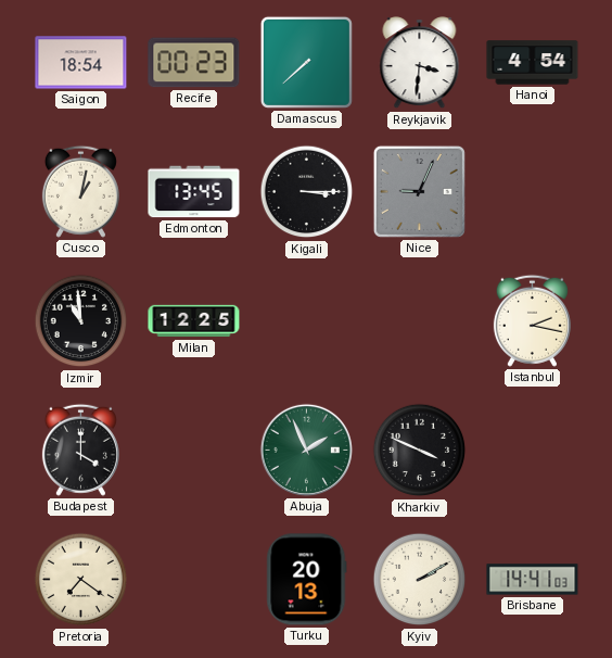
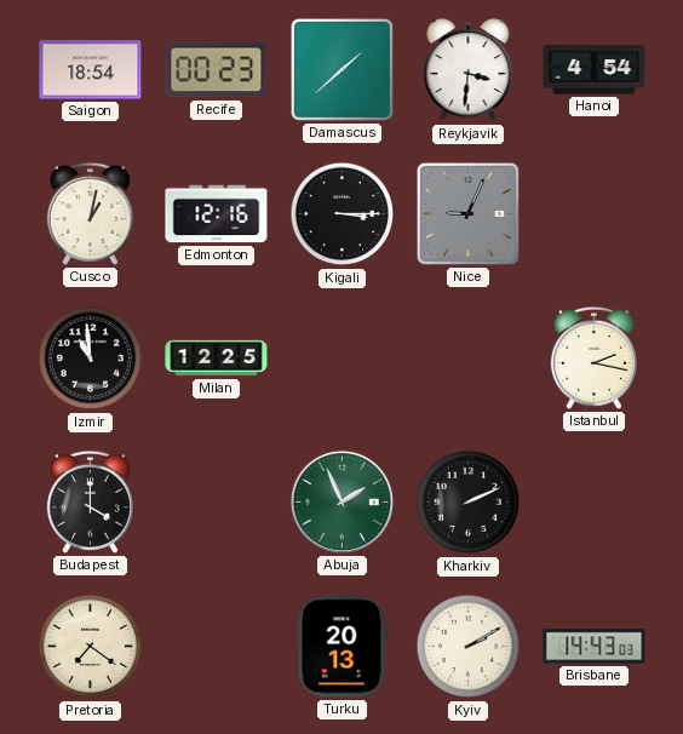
Damascus: 7:38 -> 1:38
Edmonton: 13:45 -> 12:16
Kharkiv: 3:49 -> 2:11
Brisbane: 14:41 -> 14:43
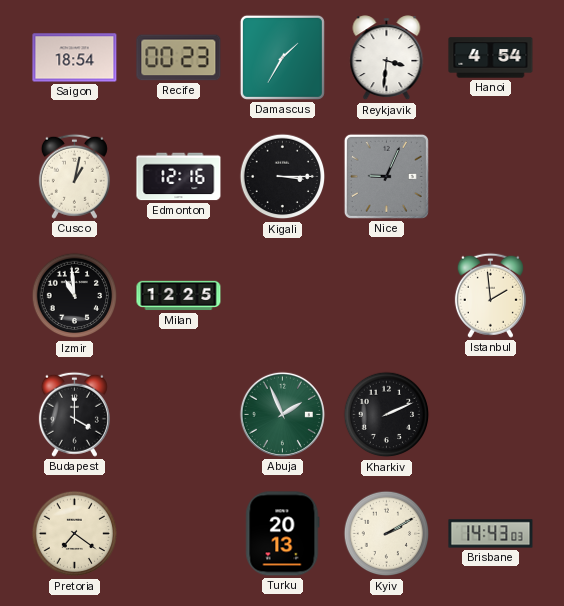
Damascus: 1:38 -> 1:35
Istanbul: 2:17 -> 1:59
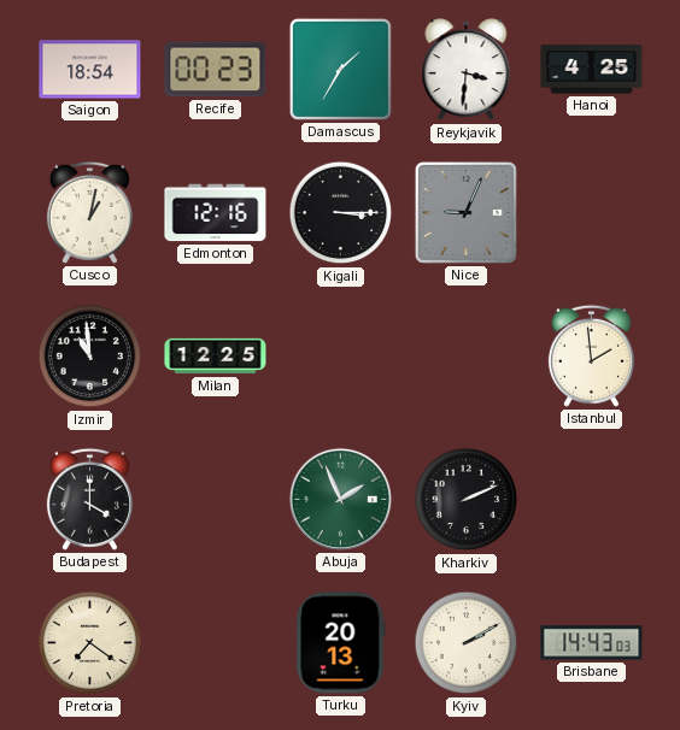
Hanoi: 4:54 -> 4:25
